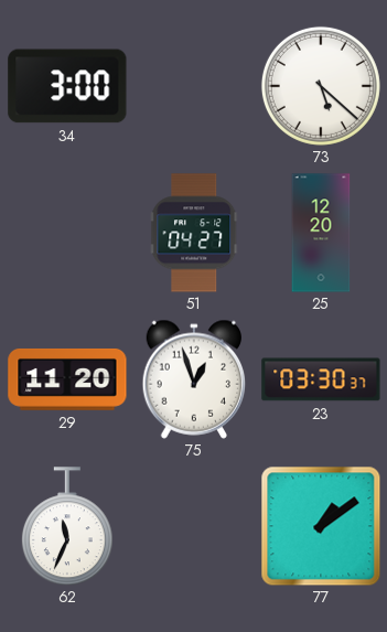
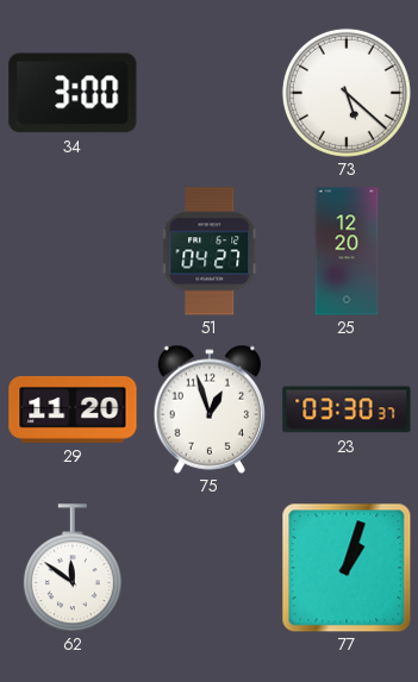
62: 11:34 -> 11:51
77: 1:09 -> 1:03
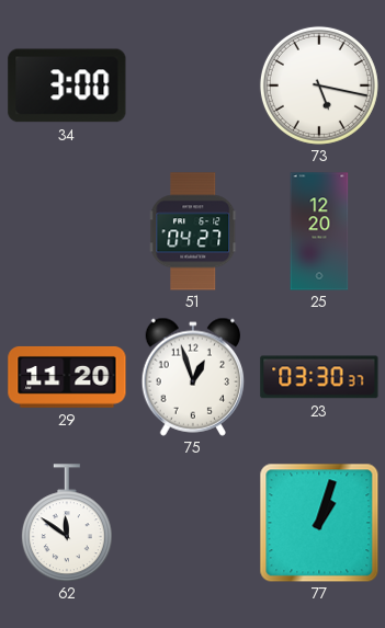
73: 5:22 -> 5:17
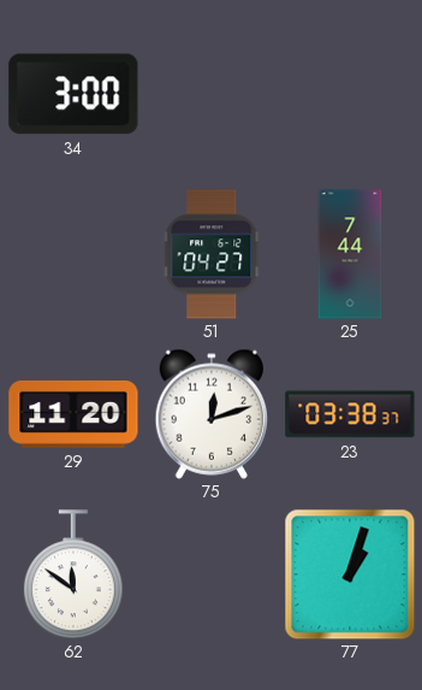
73: 5:17 -> none
25: 12:20 -> 7:44
75: 12:57 -> 12:12
23: 03:30 -> 03:38
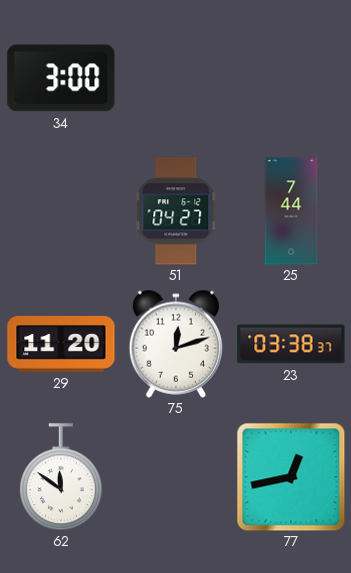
77: 1:03 -> 12:43
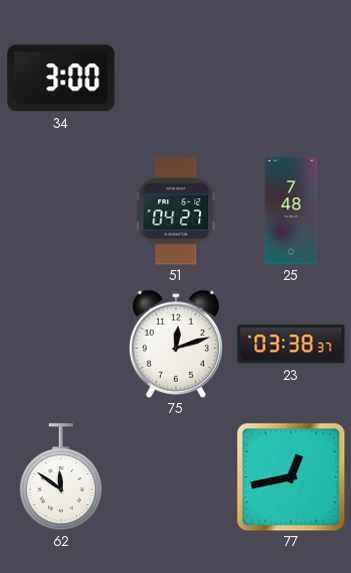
25: 7:44 -> 7:48
29: 11:20 -> none
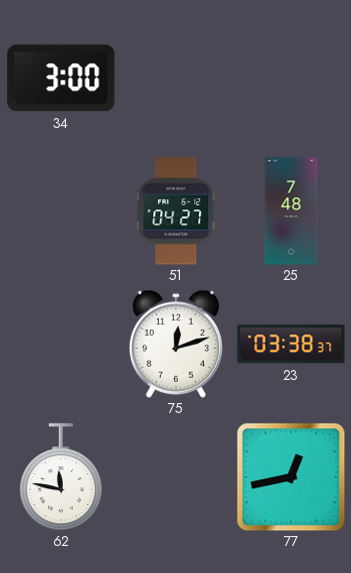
62: 11:51 -> 11:47
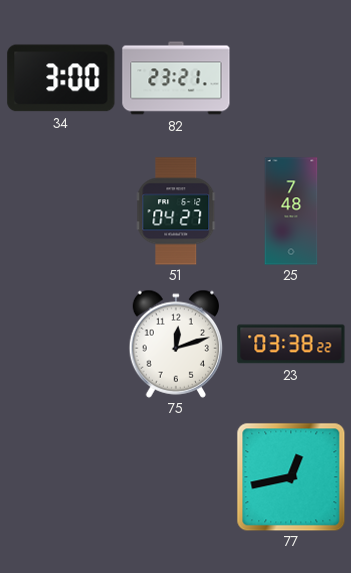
82: none -> 23:21
23: 03:38:37 -> 03:38:22
62: 11:47 -> none
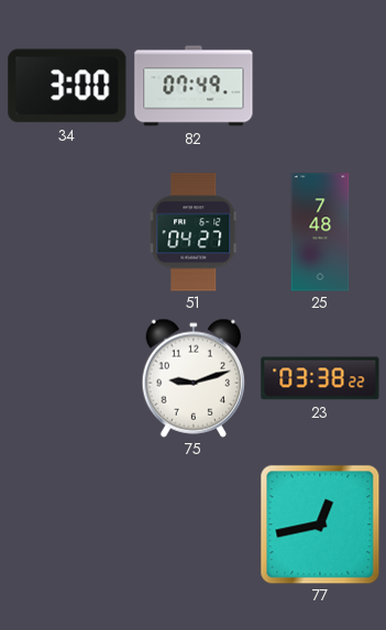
82: 23:21 -> 07:49
75: 12:12 -> 9:12
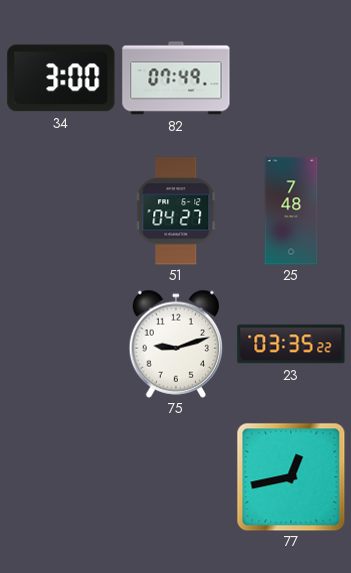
23: 03:38 -> 03:35
